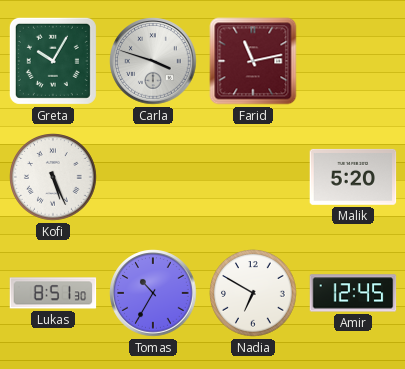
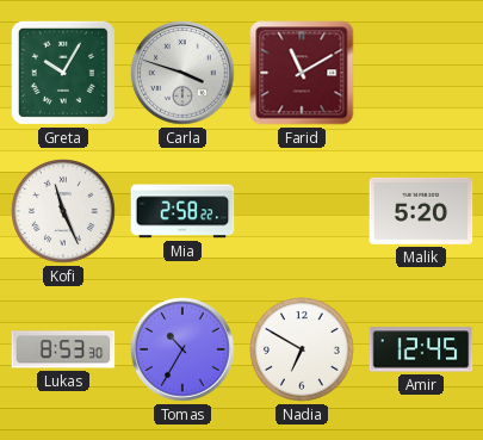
Farid: 11:13 -> 11:10
Kofi: 5:26 -> 11:26
Mia: none -> 2:58
Lukas: 8:51 -> 8:53
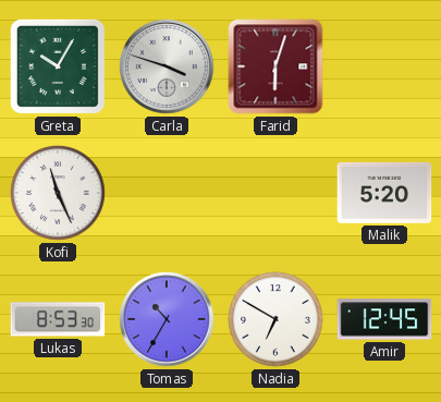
Farid: 11:10 -> 6:03
Mia: 2:58 -> none
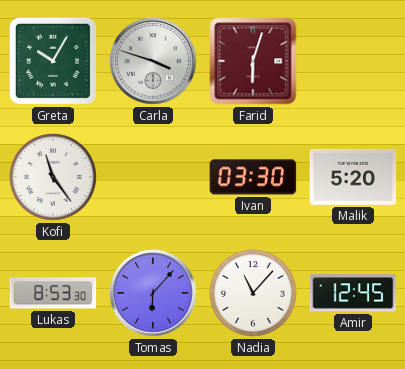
Kofi: 11:26 -> 11:24
Ivan: none -> 03:30
Tomas: 10:35 -> 6:07
Nadia: 6:50 -> 11:07
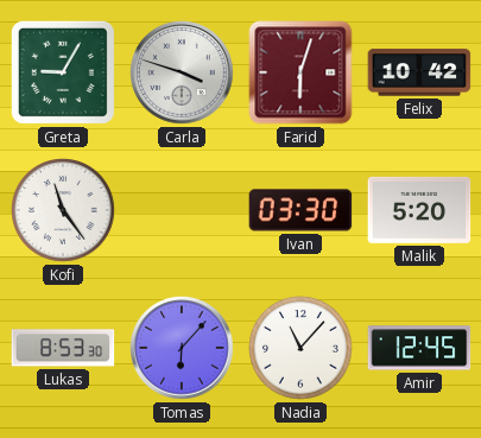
Greta: 10:05 -> 9:05
Felix: none -> 10:42
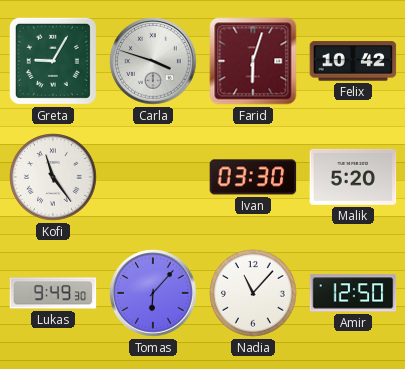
Lukas: 8:53 -> 9:49
Amir: 12:45 -> 12:50
